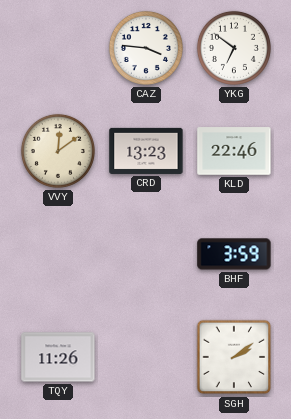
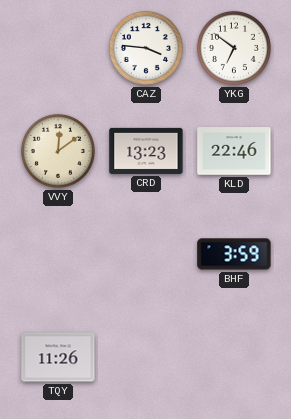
SGH: 2:09 -> none
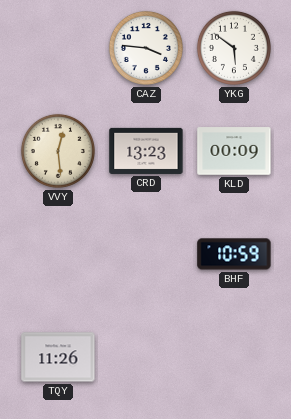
YKG: 6:51 -> 5:51
VVY: 12:09 -> 12:29
KLD: 22:46 -> 00:09
BHF: 3:59 -> 10:59
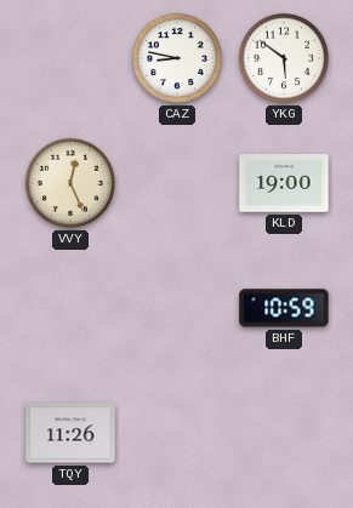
CAZ: 3:46 -> 8:47
VVY: 12:29 -> 12:26
CRD: 13:23 -> none
KLD: 00:09 -> 19:00
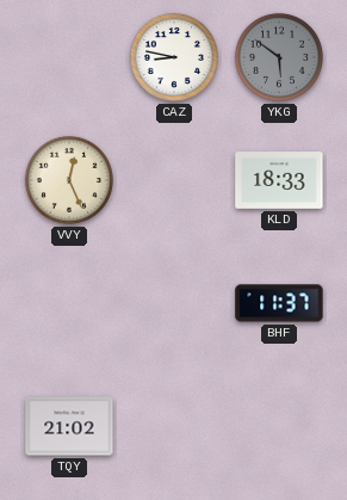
YKG dial: white -> grey
KLD: 19:00 -> 18:33
BHF: 10:59 -> 11:37
TQY: 11:26 -> 21:02
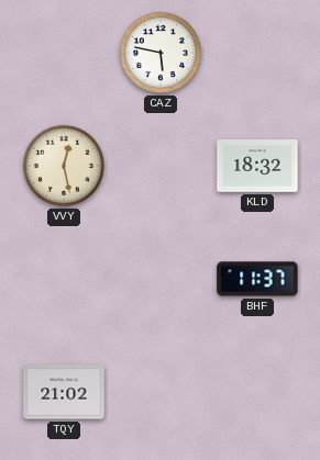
CAZ: 8:47 -> 5:47
YKG: 5:51 -> none
VVY: 12:26 -> 12:28
KLD: 18:33 -> 18:32
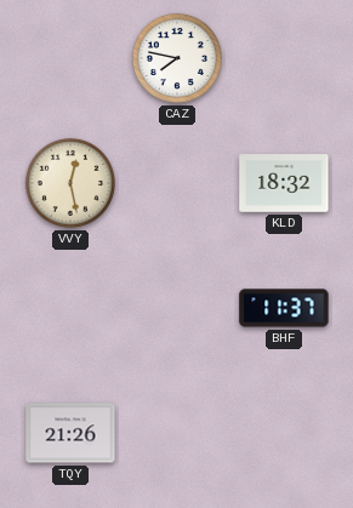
CAZ: 5:47 -> 7:47
TQY: 21:02 -> 21:26
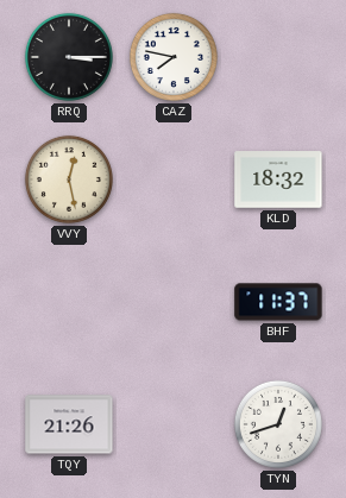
RRQ: none -> 3:15
TYN: none -> 12:42
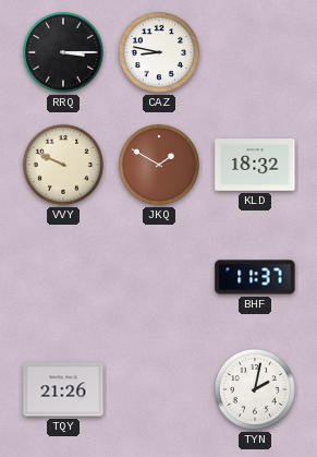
CAZ: 7:47 -> 8:47
VVY: 12:28 -> 9:49
JKQ: none -> 1:50
TYN: 12:42 -> 2:02
